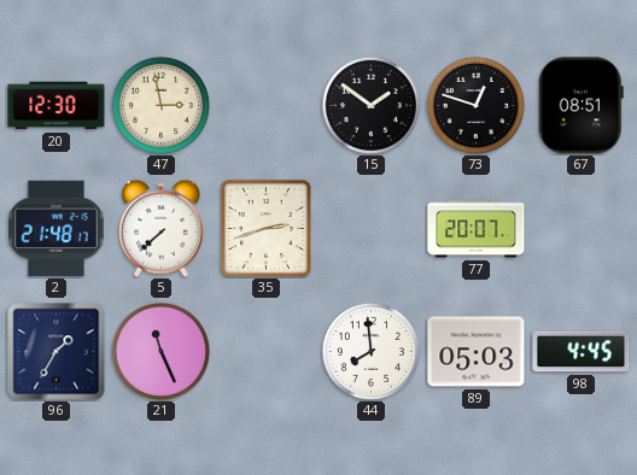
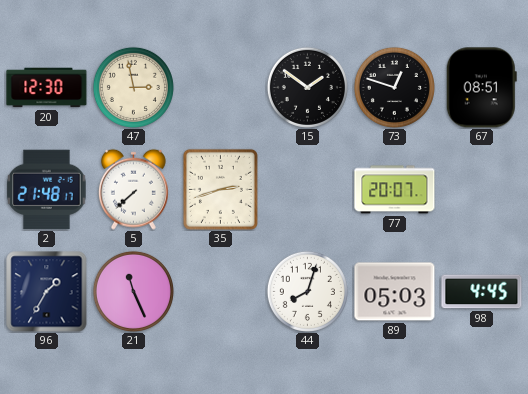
44: 7:59 -> 8:03
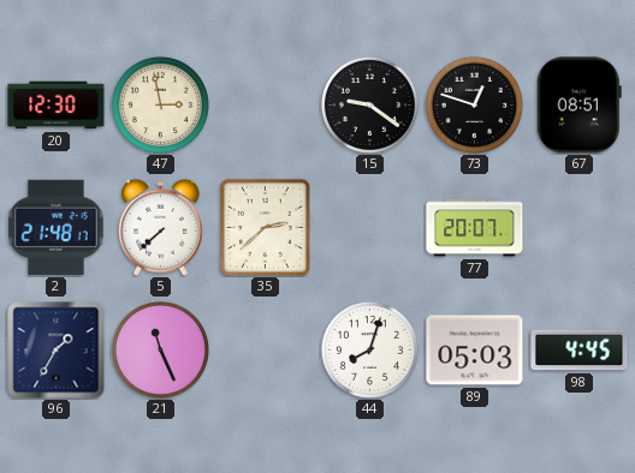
15: 1:51 -> 9:21
35: 2:42 -> 2:38
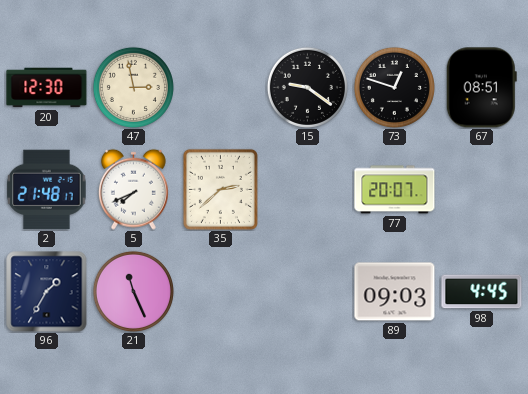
5: 7:38 -> 7:41
44: 8:03 -> none
89: 05:03 -> 09:03
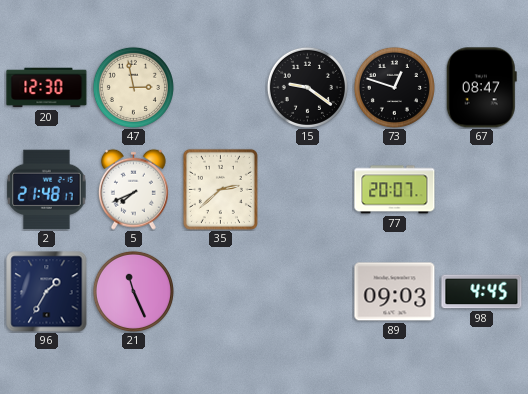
67: 08:51 -> 08:47
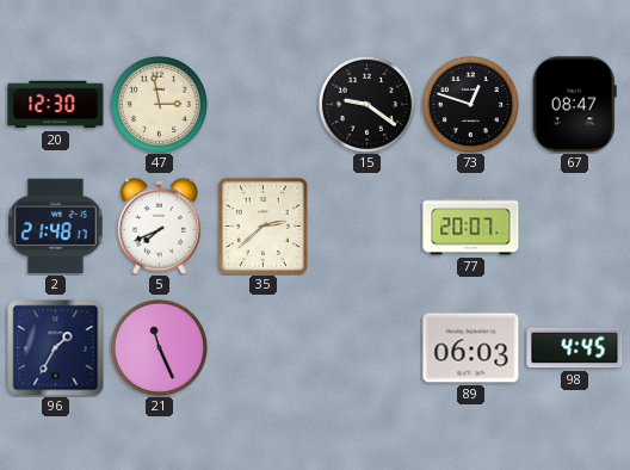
89: 09:03 -> 06:03
